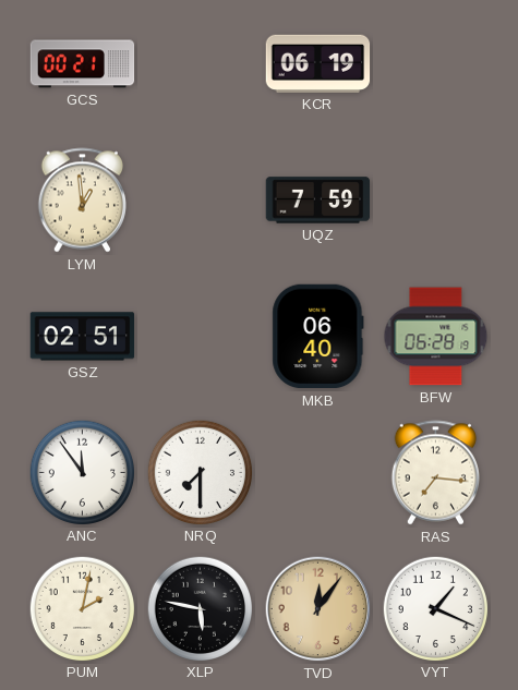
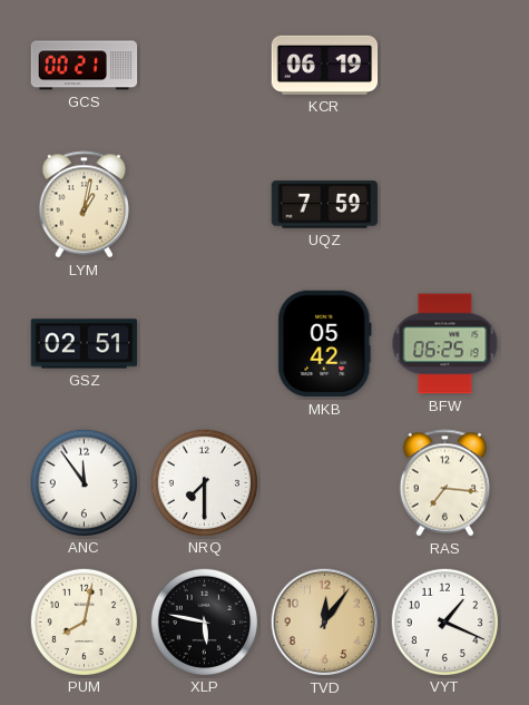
LYM: 12:59 -> 1:02
MKB: 06:40 -> 05:42
BFW: 06:28 -> 06:25
PUM: 2:02 -> 8:02
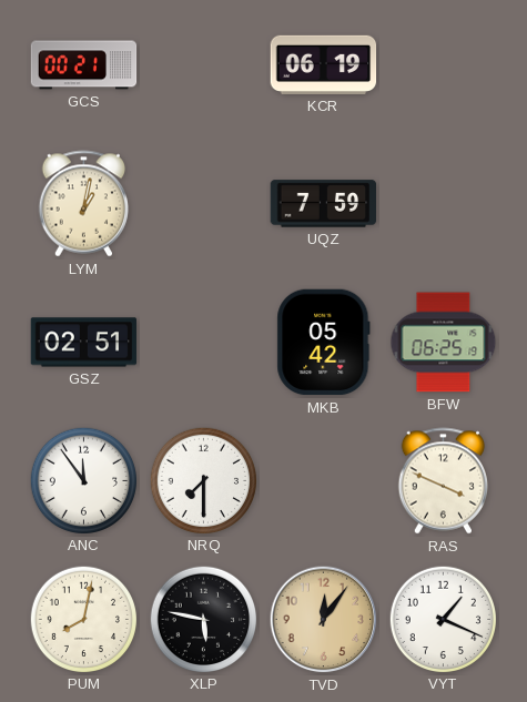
RAS: 7:16 -> 3:49
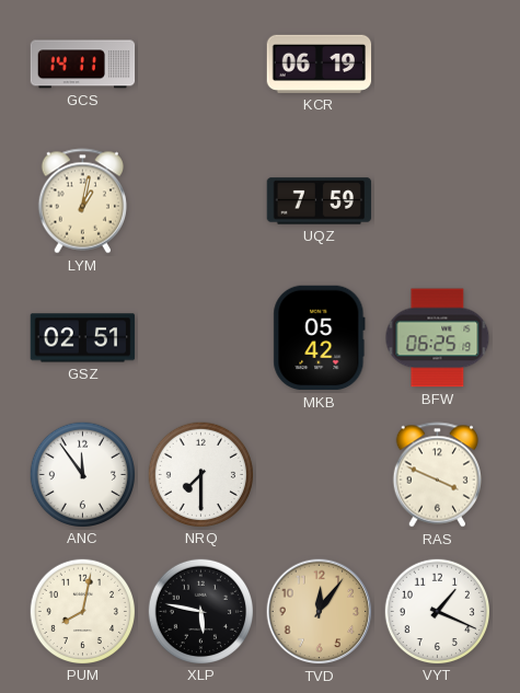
GCS: 00:21 -> 14:11
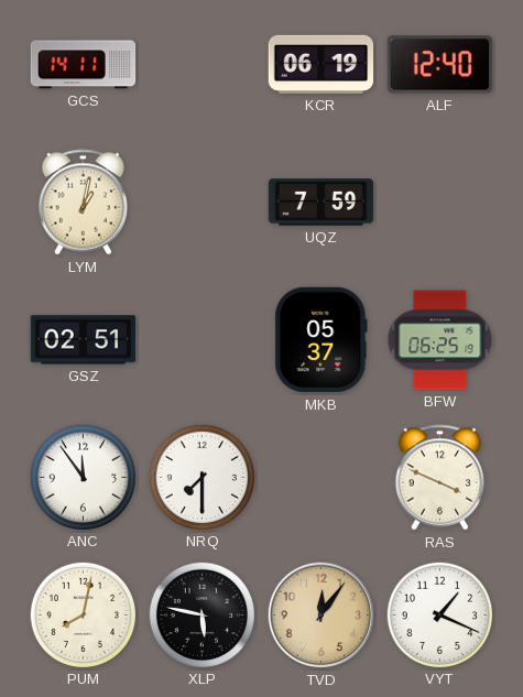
ALF: none -> 12:40
MKB: 05:42 -> 05:37
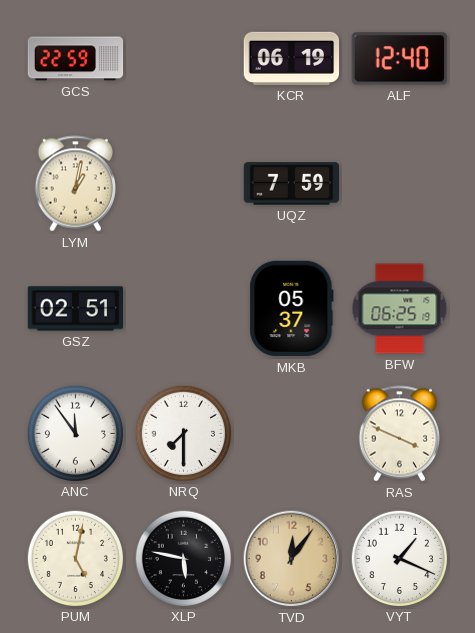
GCS: 14:11 -> 22:59
PUM: 8:02 -> 5:02
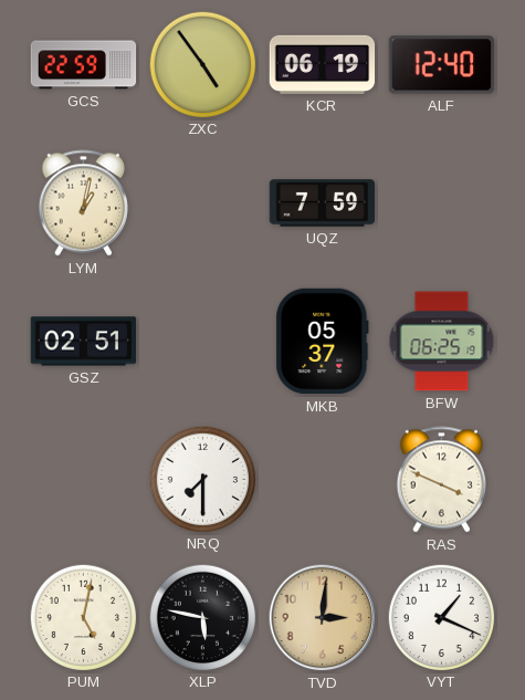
ZXC: none -> 4:54
ANC: 11:54 -> none
TVD: 12:06 -> 3:01
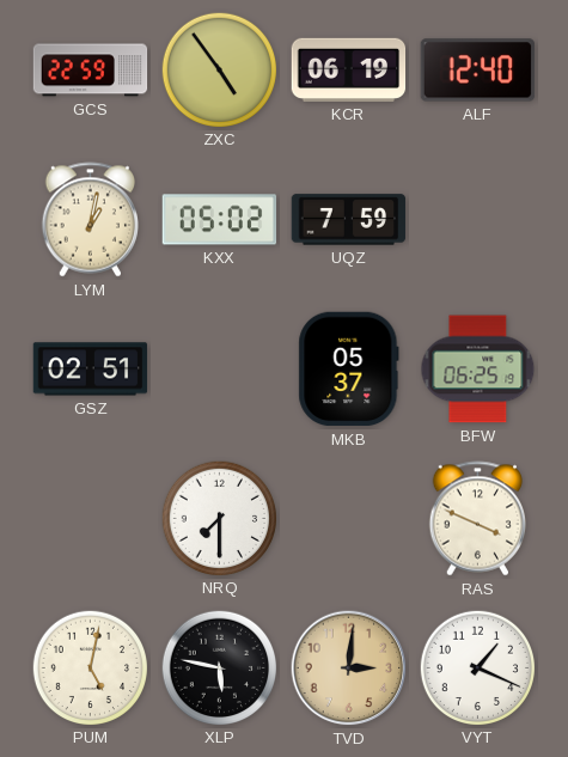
KXX: none -> 05:02
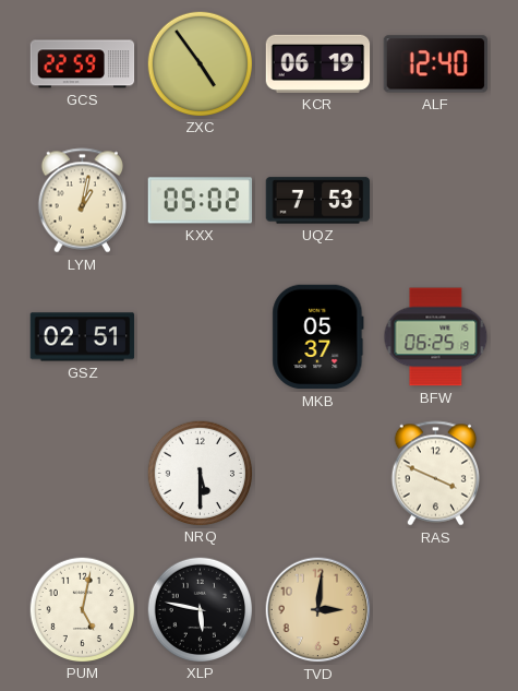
UQZ: 7:59 -> 7:53
NRQ: 7:30 -> 5:30
VYT: 1:19 -> none
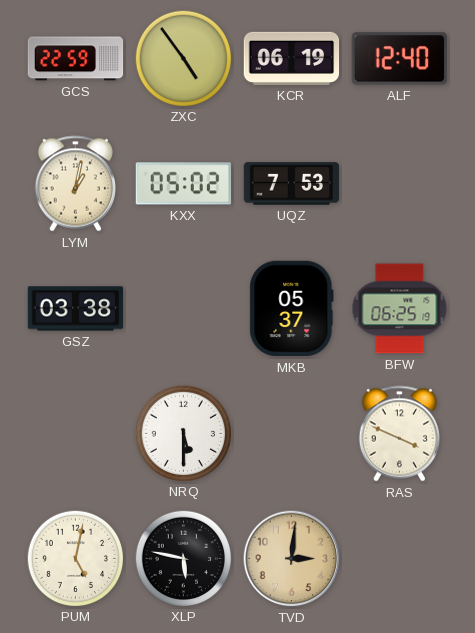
GSZ: 02:51 -> 03:38
